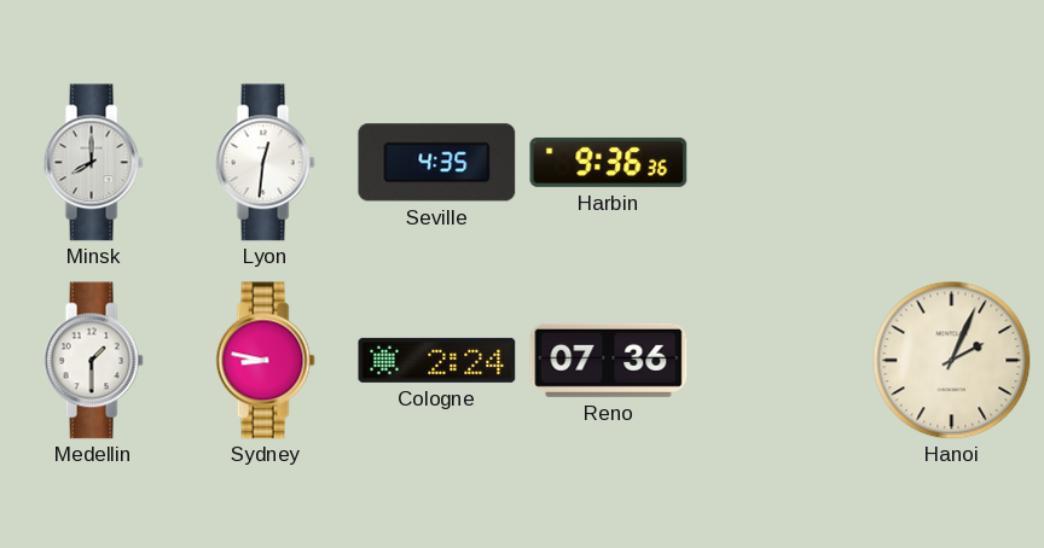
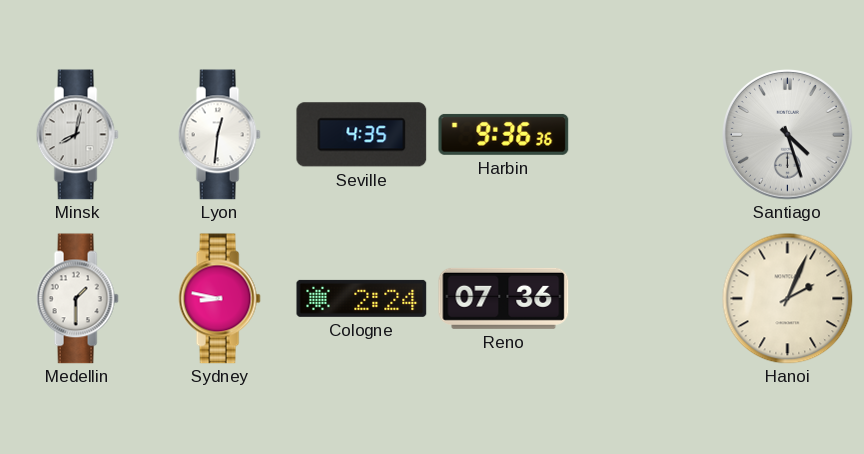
Minsk: 8:00 -> 8:02
Santiago: none -> 4:27
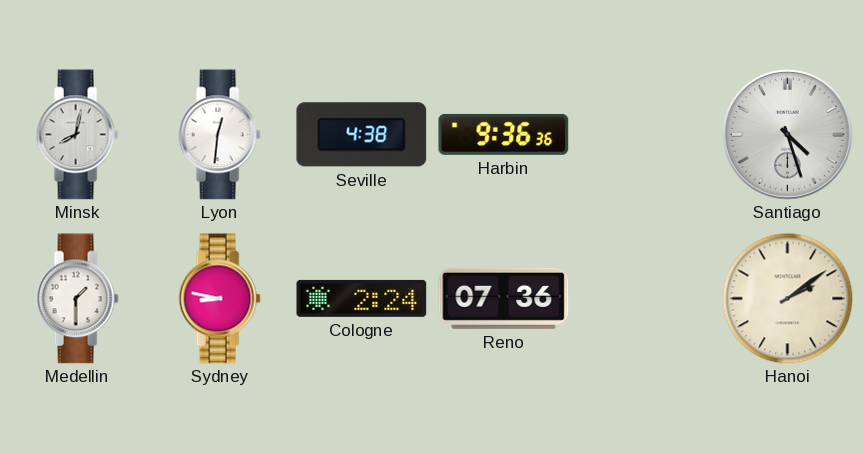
Seville: 4:35 -> 4:38
Hanoi: 2:04 -> 2:09
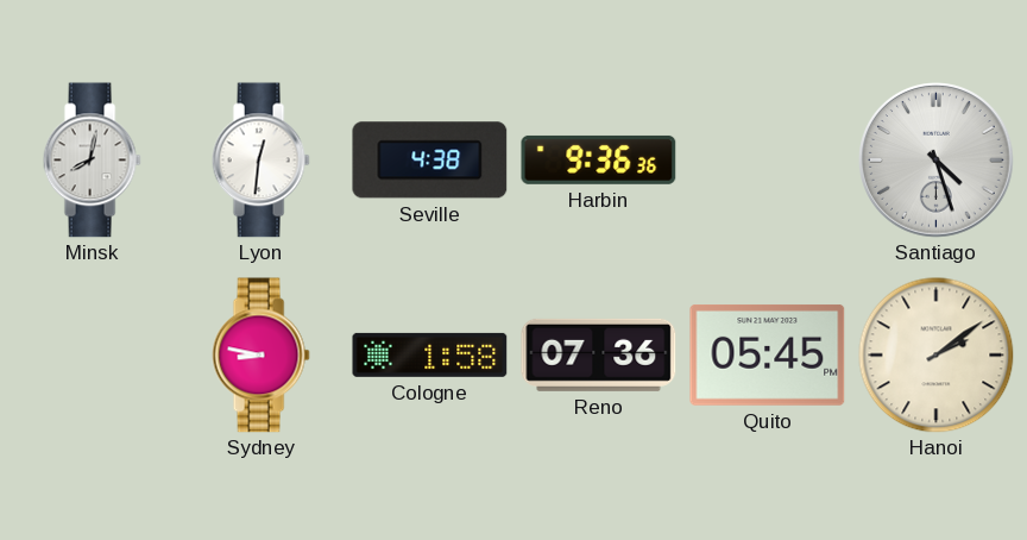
Medellin: 1:30 -> none
Cologne: 2:24 -> 1:58
Quito: none -> 05:45
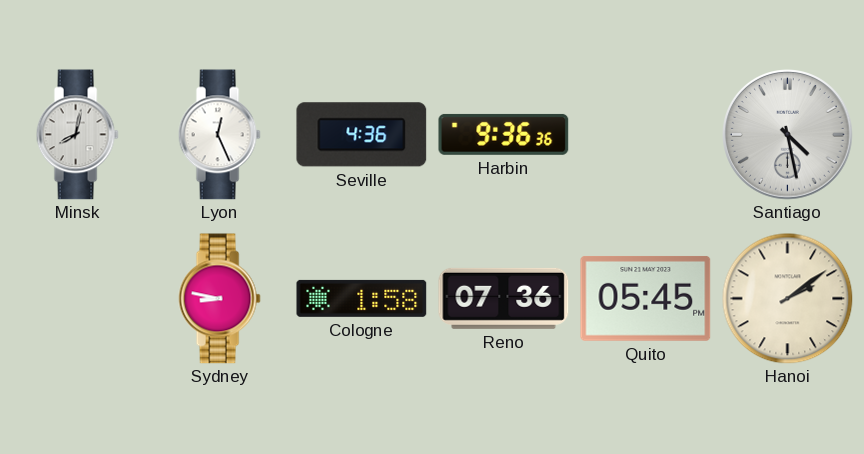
Lyon: 12:31 -> 12:26
Seville: 4:38 -> 4:36
Santiago: 4:27 -> 4:28
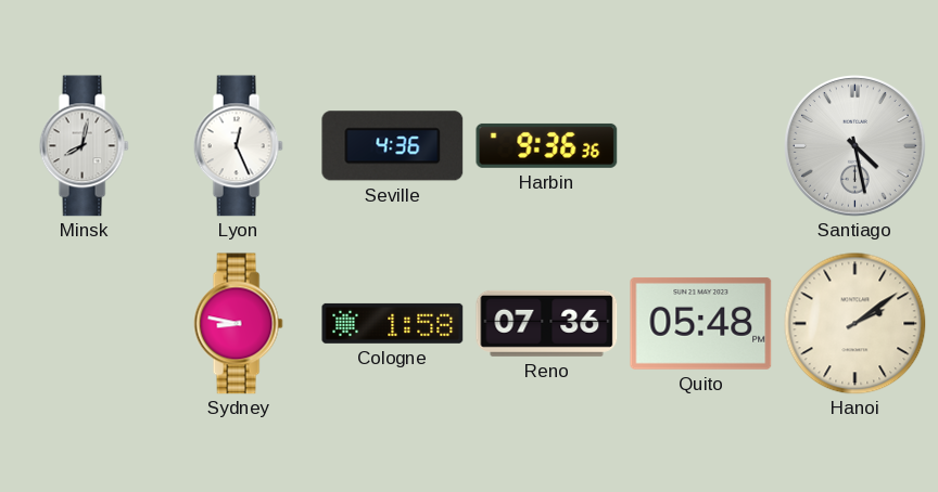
Quito: 05:45 -> 05:48
